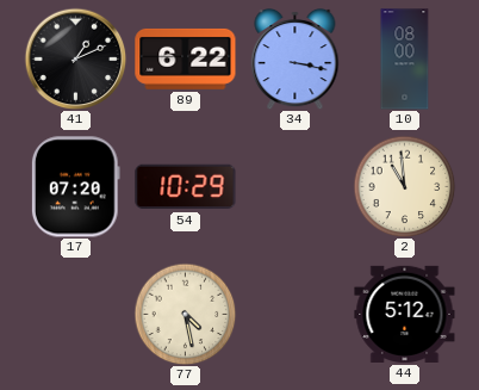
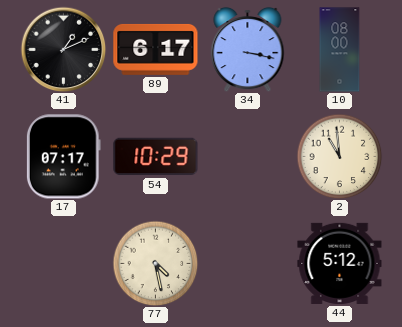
89: 6:22 -> 6:17
17: 07:20 -> 07:17
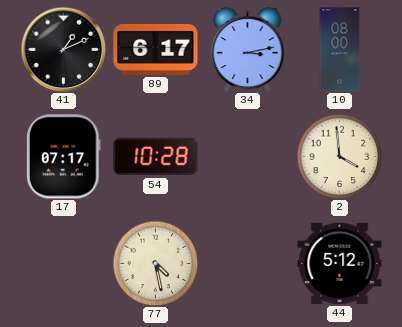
34: 3:17 -> 3:13
54: 10:29 -> 10:28
2: 10:59 -> 3:59
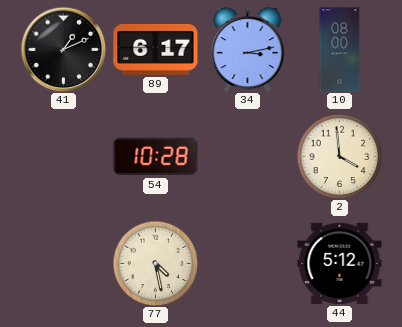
17: 07:17 -> none
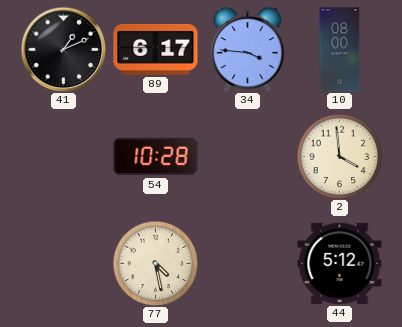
34: 3:13 -> 3:46
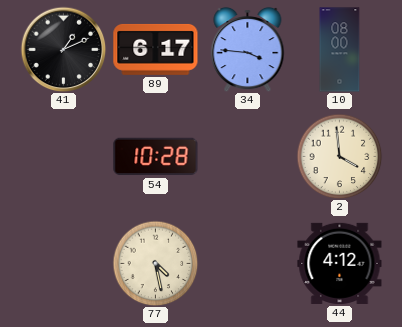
44: 5:12 -> 4:12
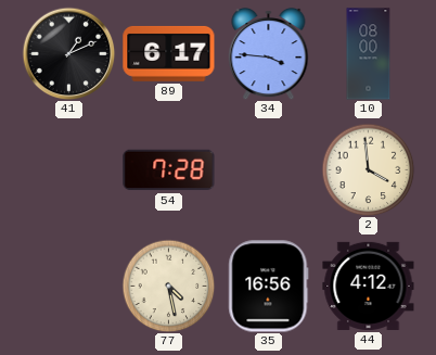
54: 10:28 -> 7:28
35: none -> 16:56
